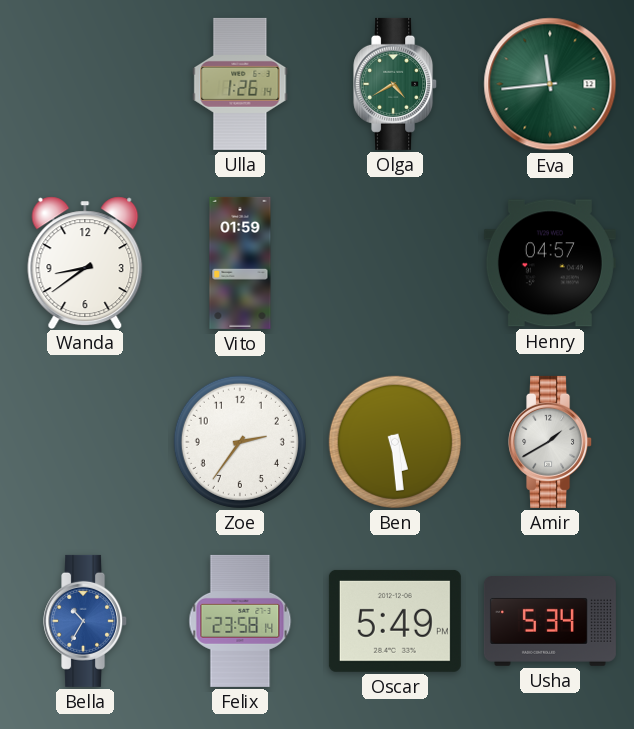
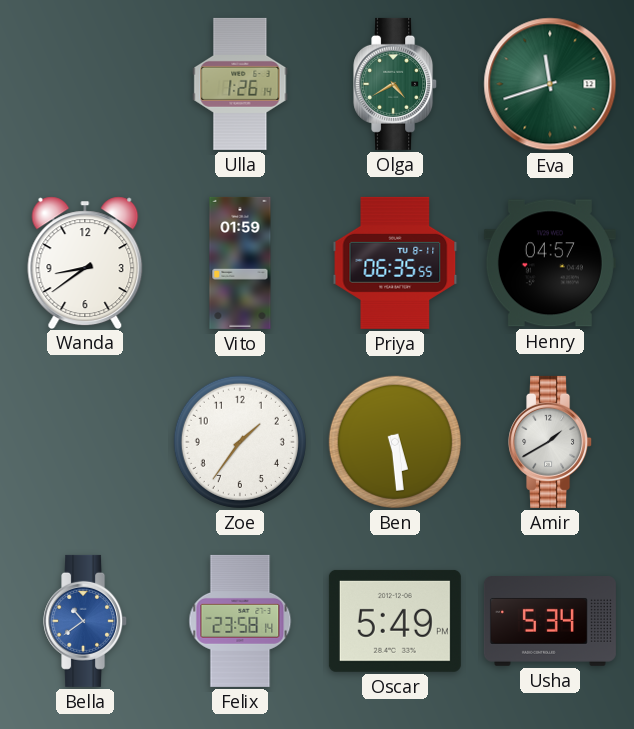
Eva: 11:44 -> 11:42
Priya: none -> 06:35
Zoe: 2:36 -> 1:36
Bella: 10:35 -> 10:39
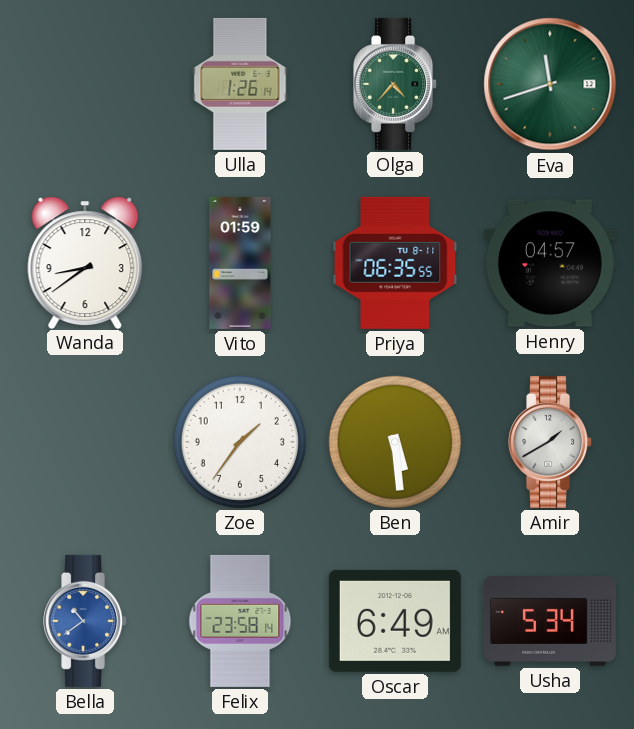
Olga: 4:40 -> 4:37
Oscar: 5:49 -> 6:49
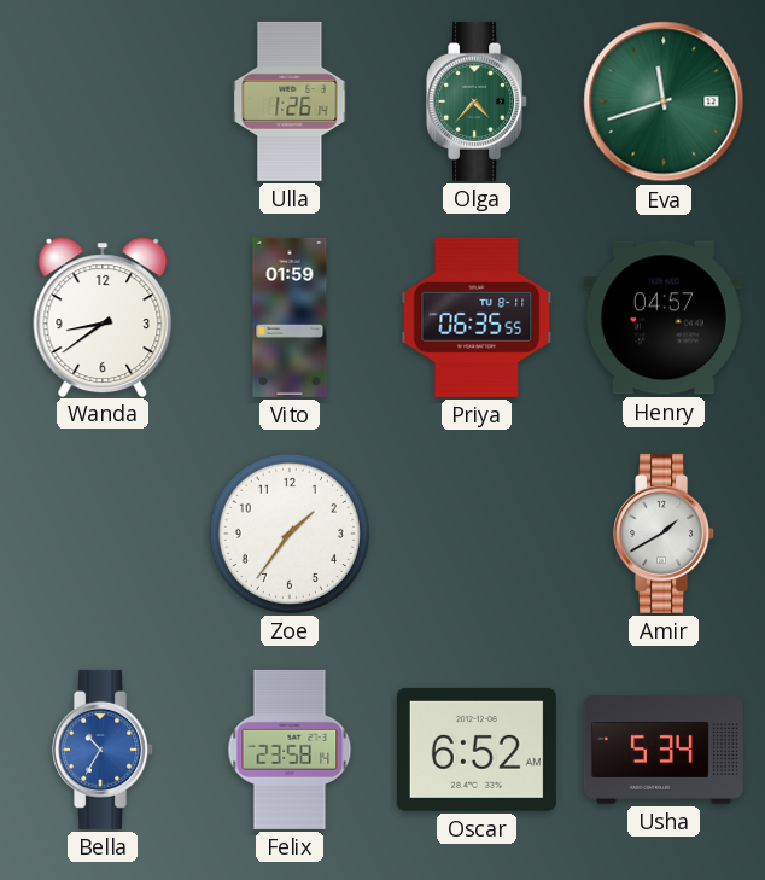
Ben: 5:29 -> none
Bella: 10:39 -> 10:35
Oscar: 6:49 -> 6:52
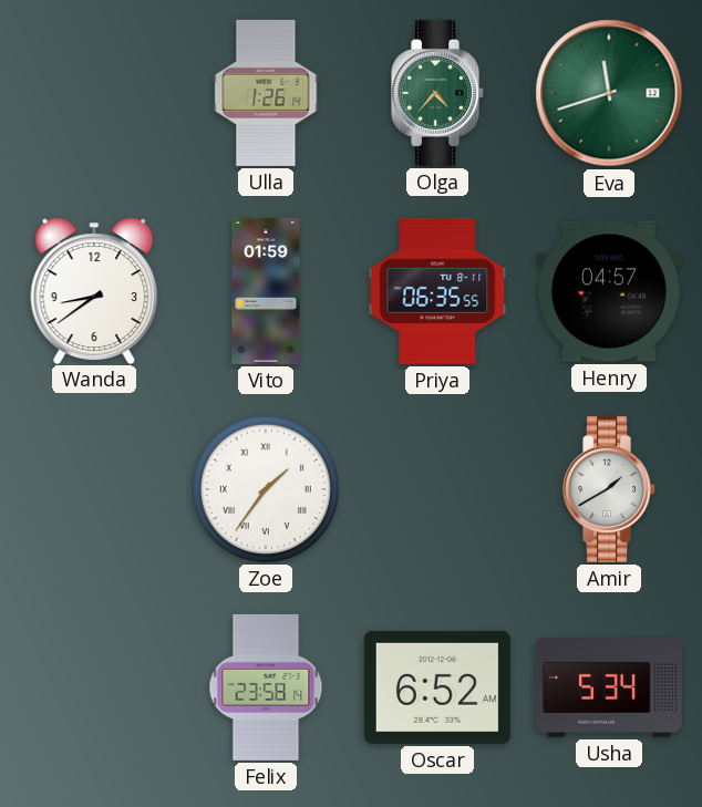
Zoe numerals: Arabic -> Roman
Bella: 10:35 -> none
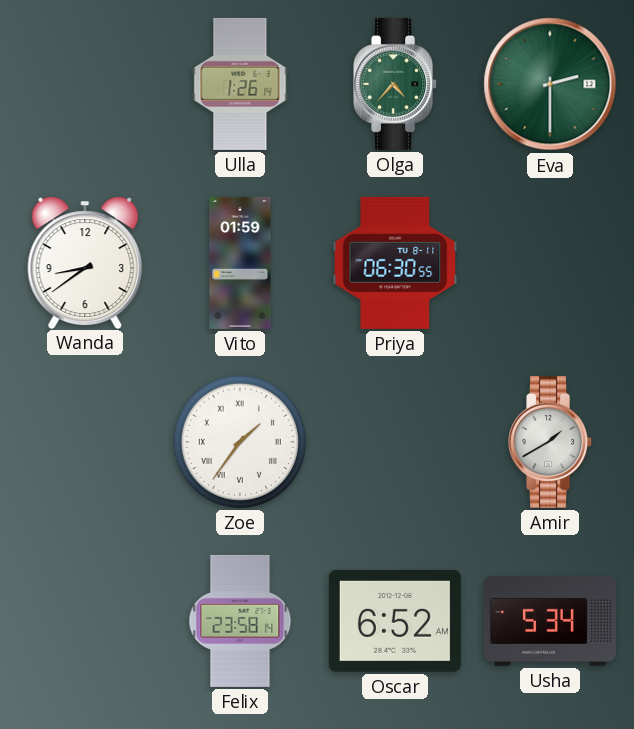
Eva: 11:42 -> 2:30
Priya: 06:35 -> 06:30
Henry: 04:57 -> none
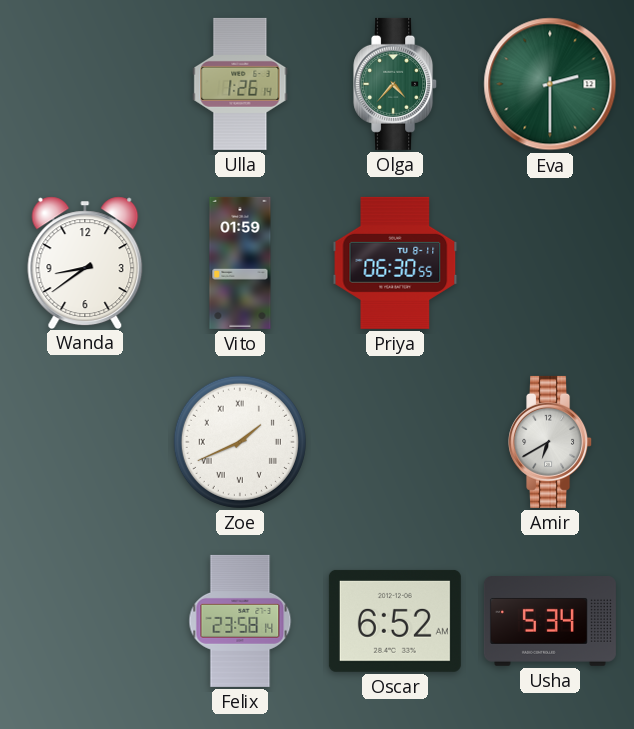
Zoe: 1:36 -> 1:41
Amir: 1:40 -> 6:40
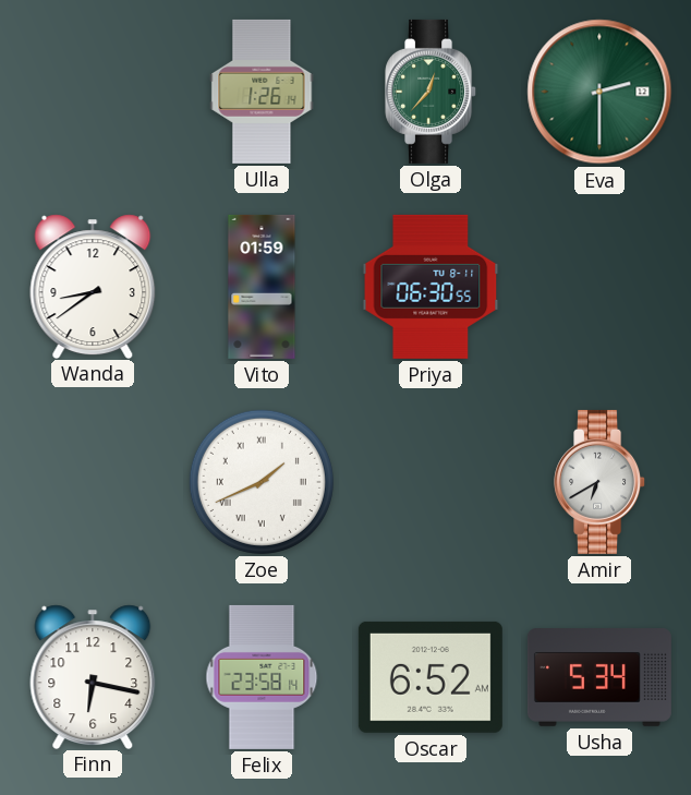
Olga: 4:37 -> 12:37
Finn: none -> 6:17
